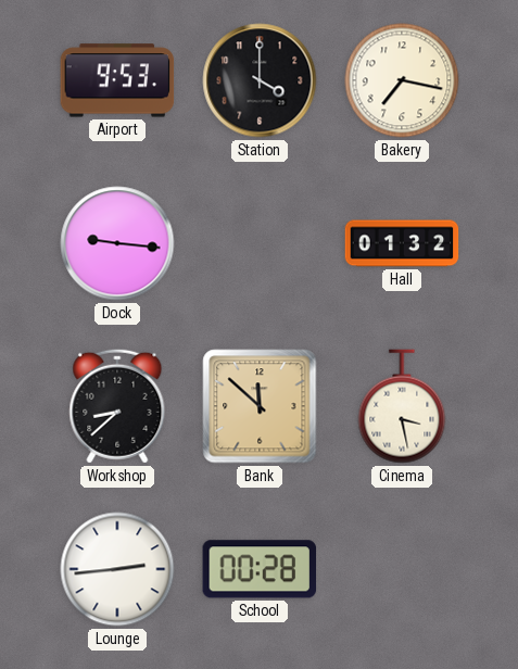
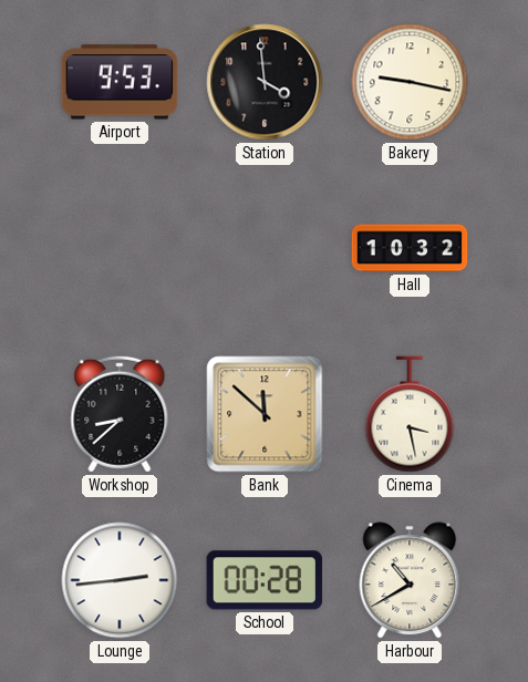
Station: 4:00 -> 3:59
Bakery: 7:17 -> 9:17
Dock: 9:16 -> none
Hall: 01:32 -> 10:32
Harbour: none -> 10:40
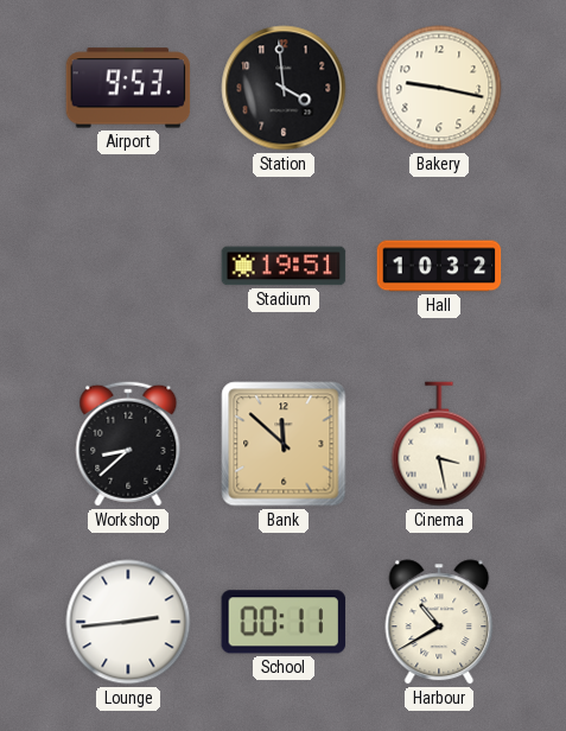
Stadium: none -> 19:51
School: 00:28 -> 00:11
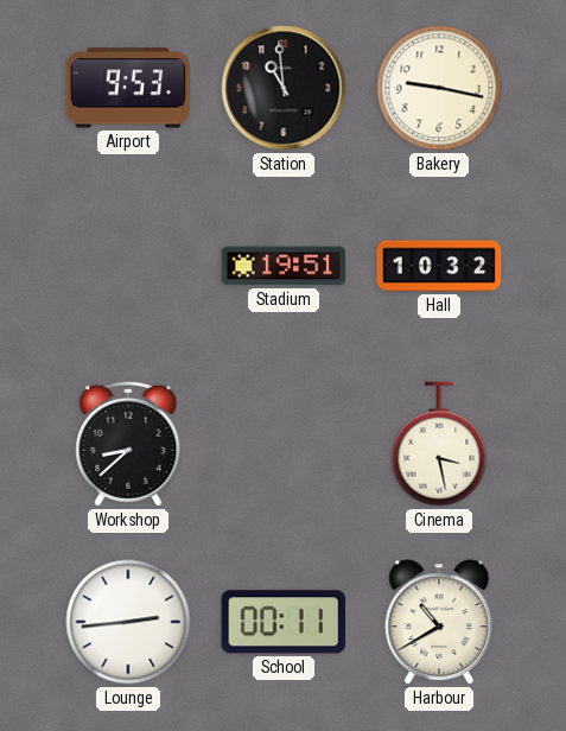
Station: 3:59 -> 10:59
Bank: 11:52 -> none
